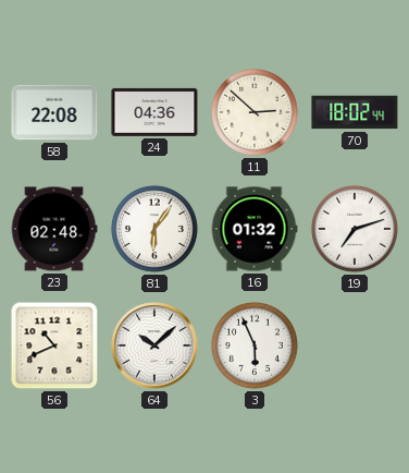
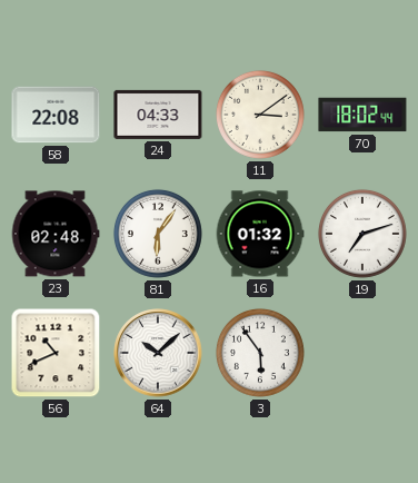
24: 04:36 -> 04:33
11: 2:52 -> 3:09
3: 5:56 -> 5:54
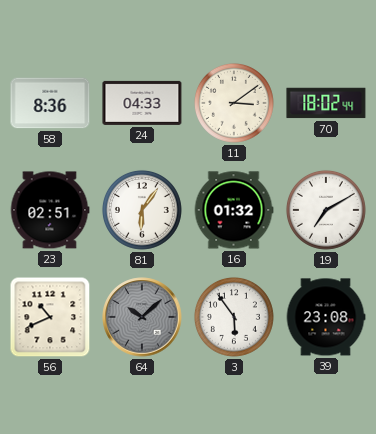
58: 22:08 -> 8:36
23: 02:48 -> 02:51
19: 7:12 -> 7:10
64 dial: white -> grey
39: none -> 23:08
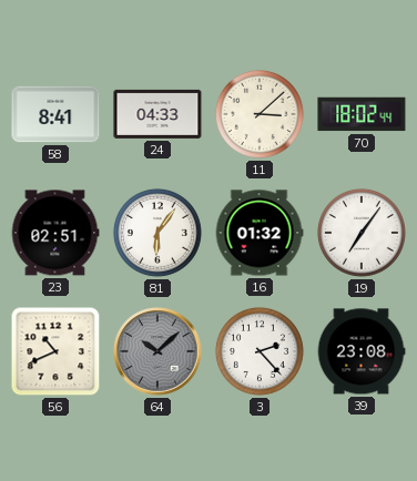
58: 8:36 -> 8:41
11: 3:09 -> 3:08
19: 7:10 -> 7:06
3: 5:54 -> 2:23
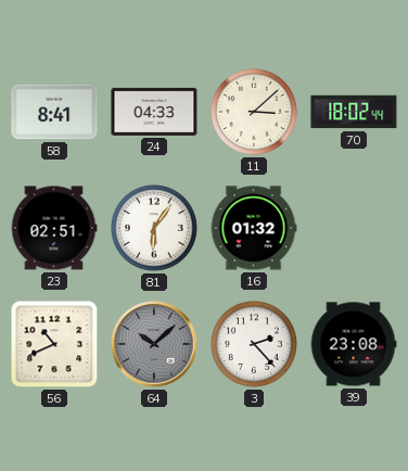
19: 7:06 -> none
